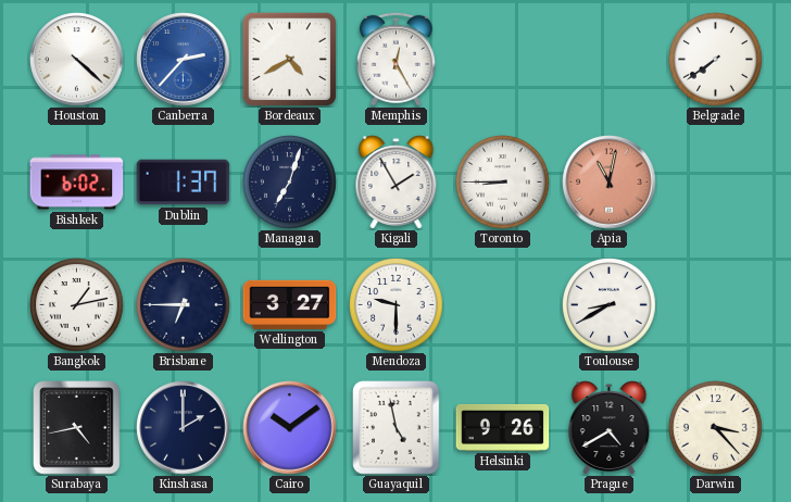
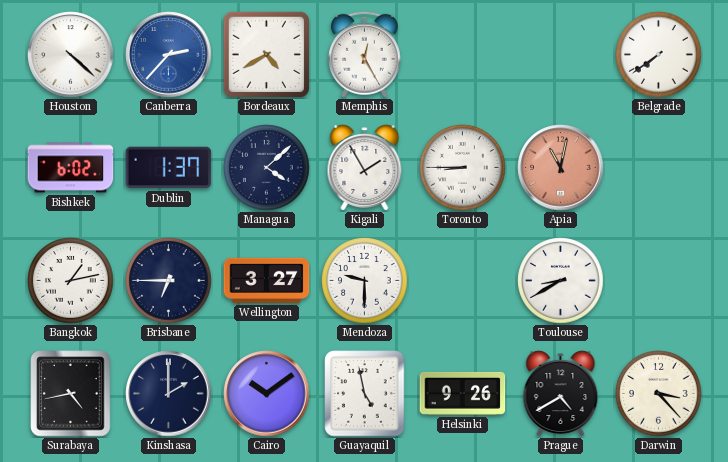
Managua: 7:03 -> 4:08
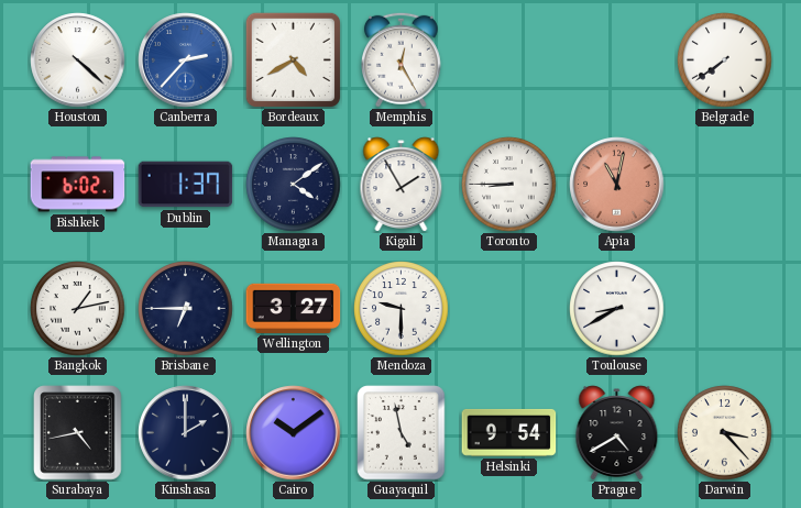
Managua: 4:08 -> 4:09
Helsinki: 9:26 -> 9:54
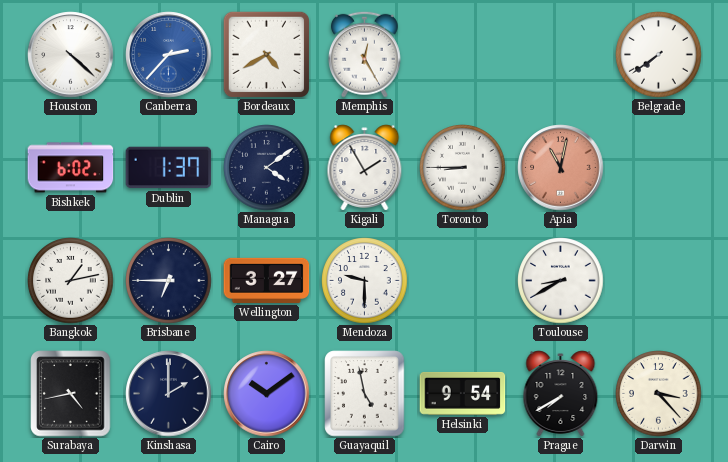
Prague: 4:40 -> 7:40
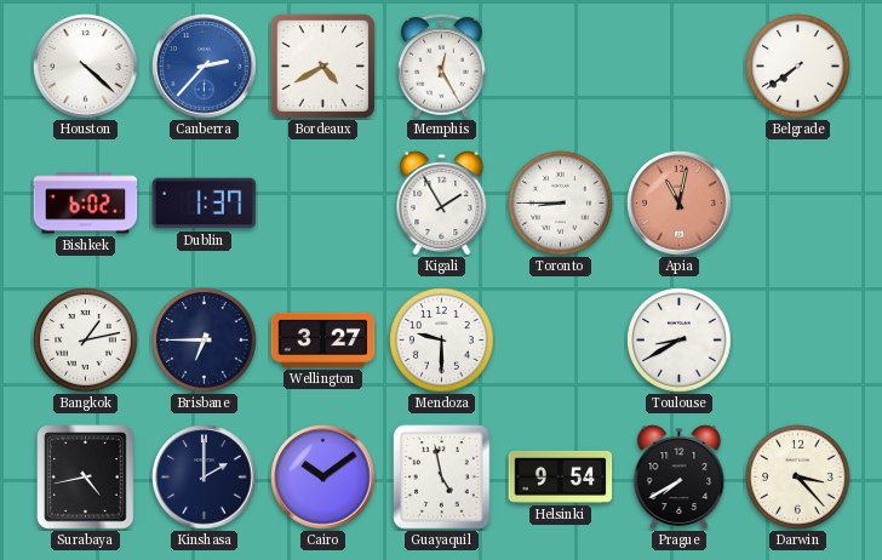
Managua: 4:09 -> none
